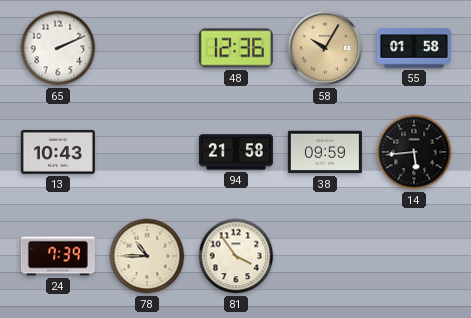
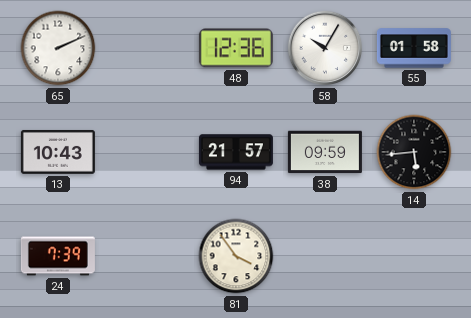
58 dial: champagne -> white
94: 21:58 -> 21:57
78: 10:45 -> none
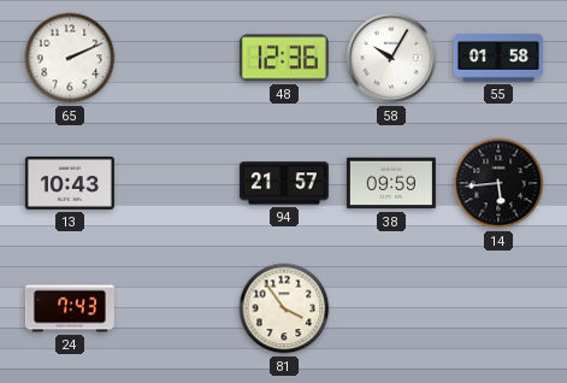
24: 7:39 -> 7:43
